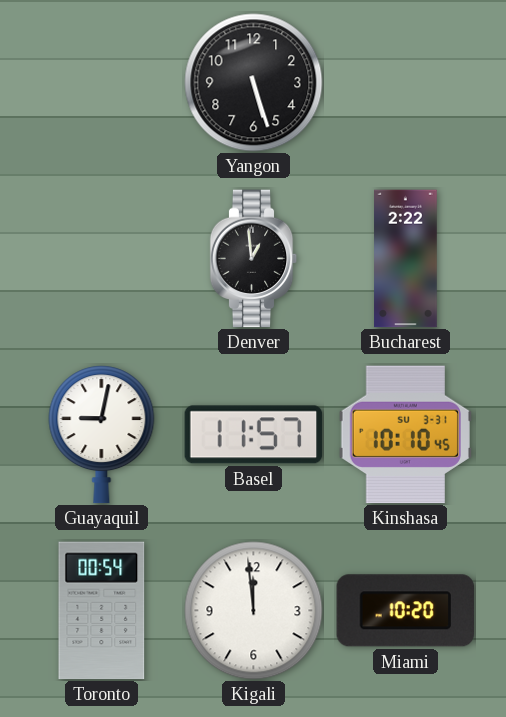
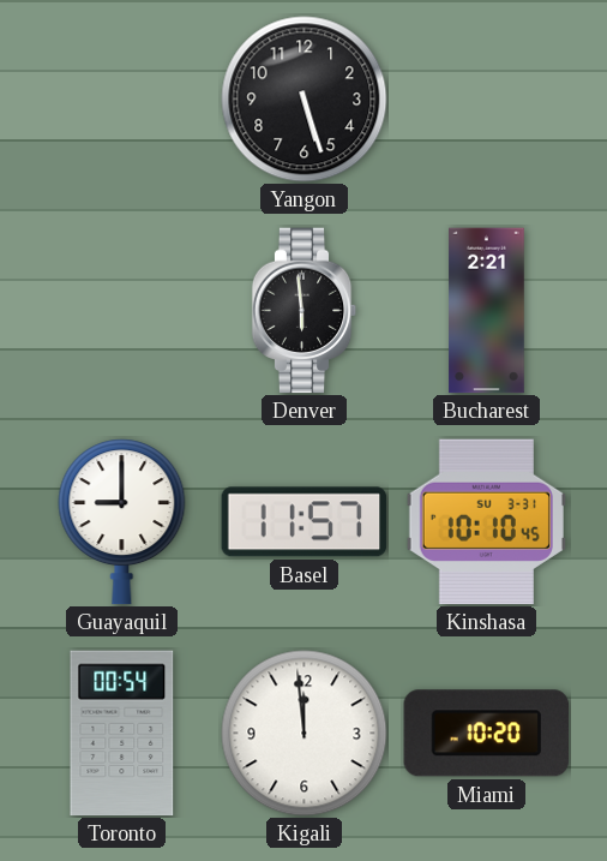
Denver: 12:59 -> 5:59
Bucharest: 2:22 -> 2:21
Guayaquil: 9:02 -> 9:00
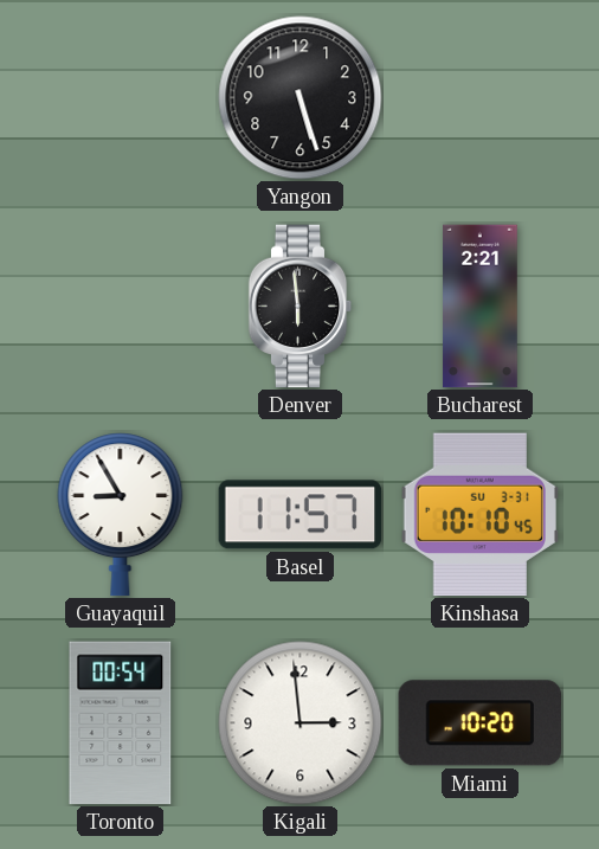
Guayaquil: 9:00 -> 8:55
Kigali: 11:59 -> 2:59
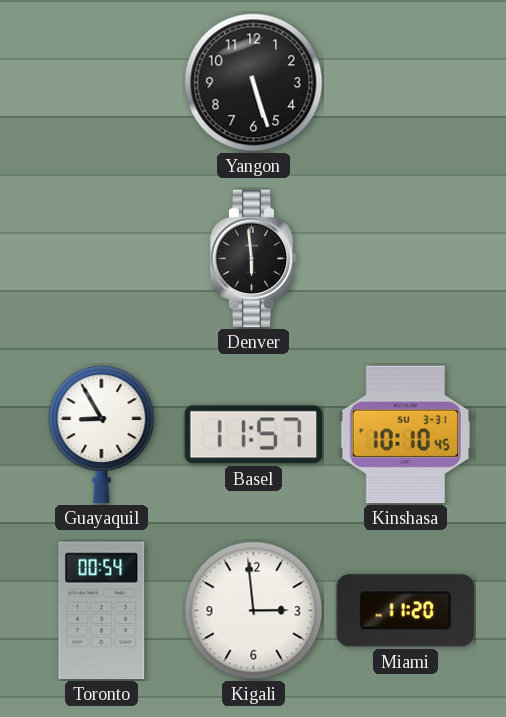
Bucharest: 2:21 -> none
Miami: 10:20 -> 11:20
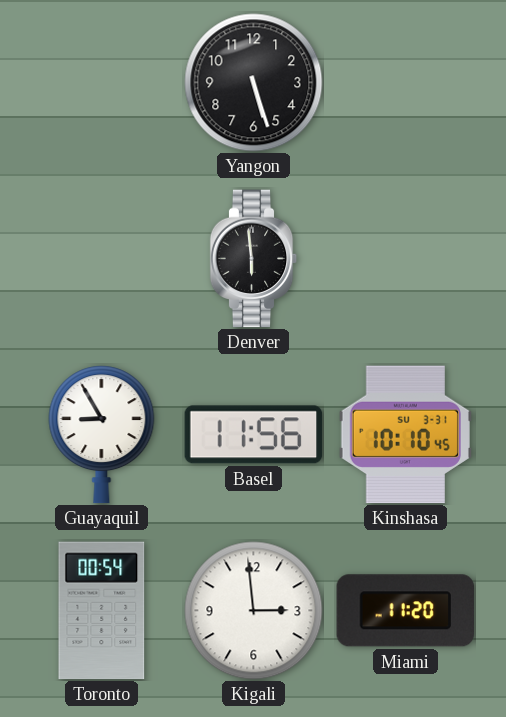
Basel: 11:57 -> 11:56
